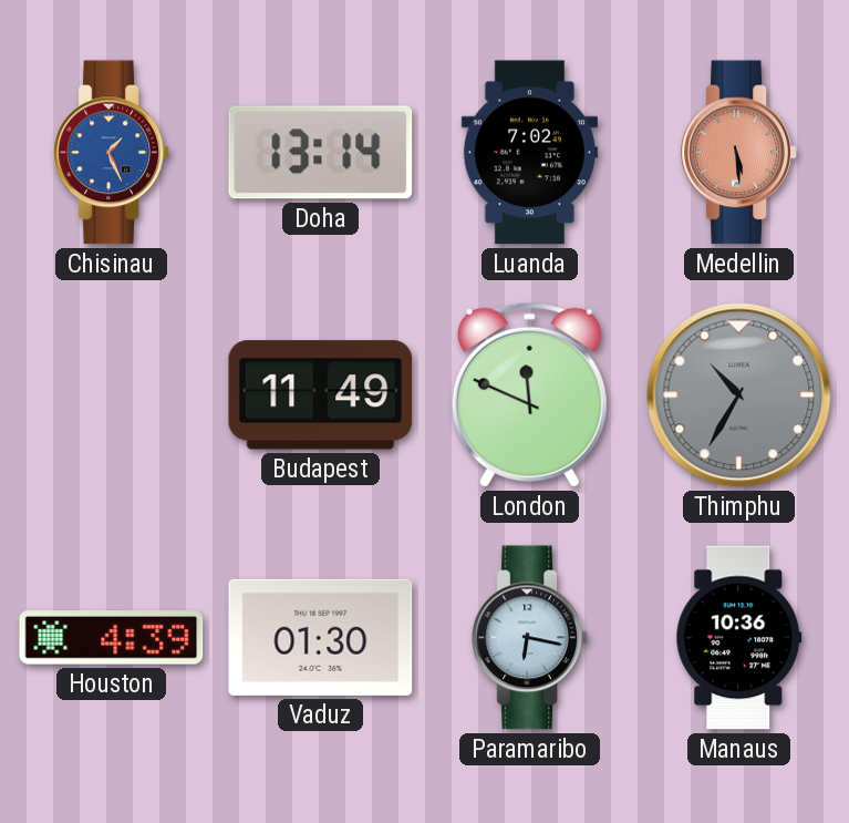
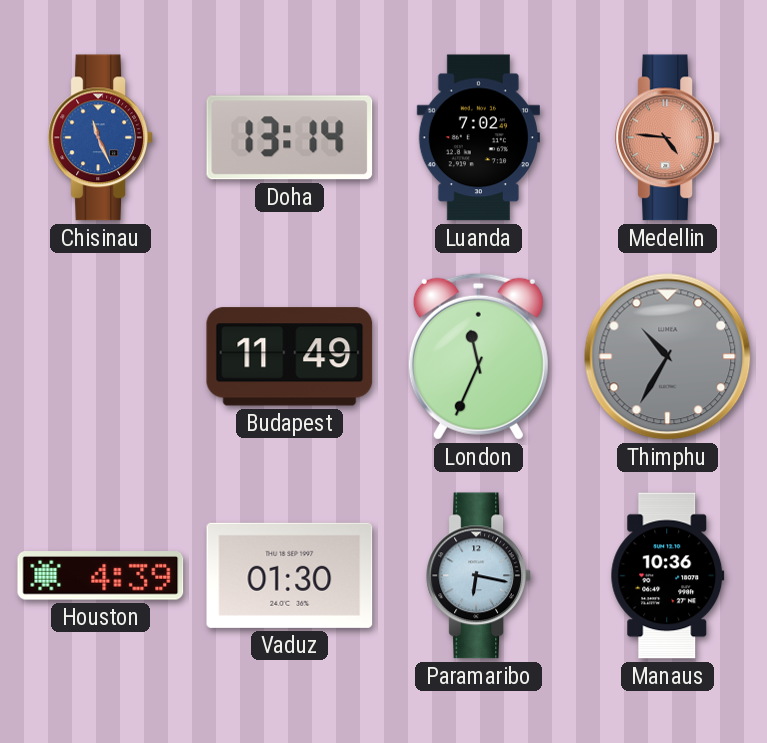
Chisinau: 1:26 -> 11:26
Medellin: 5:29 -> 4:46
London: 11:49 -> 11:34
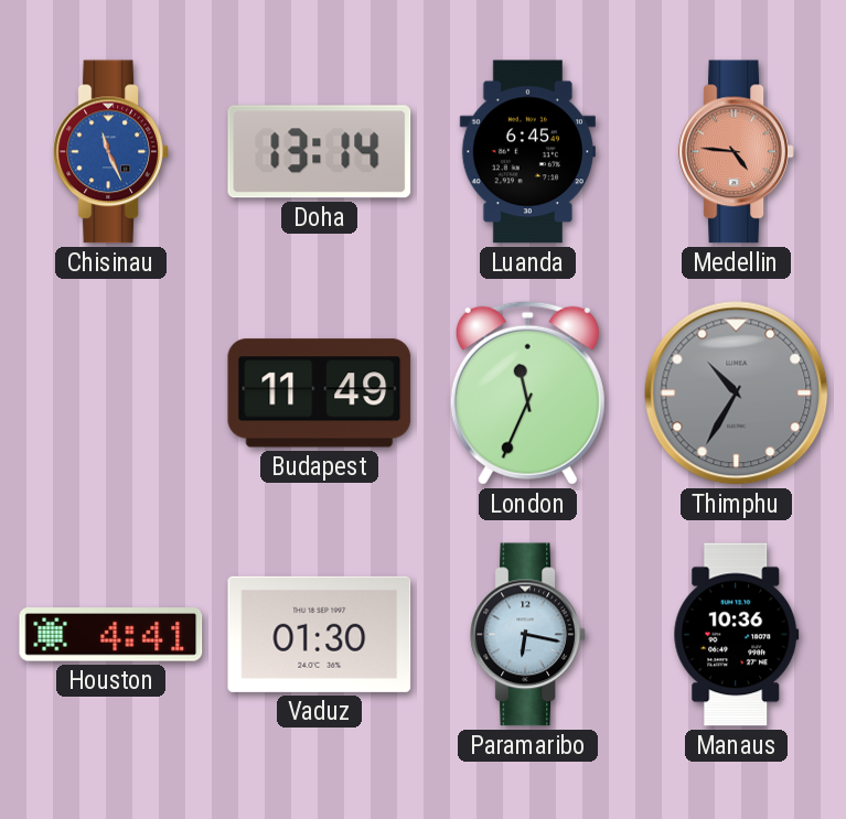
Luanda: 7:02 -> 6:45
Houston: 4:39 -> 4:41
